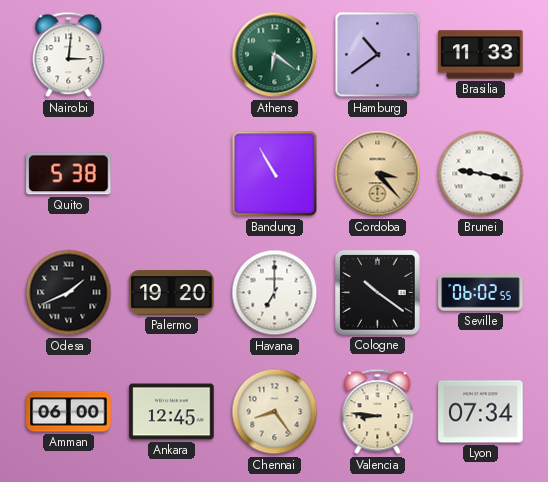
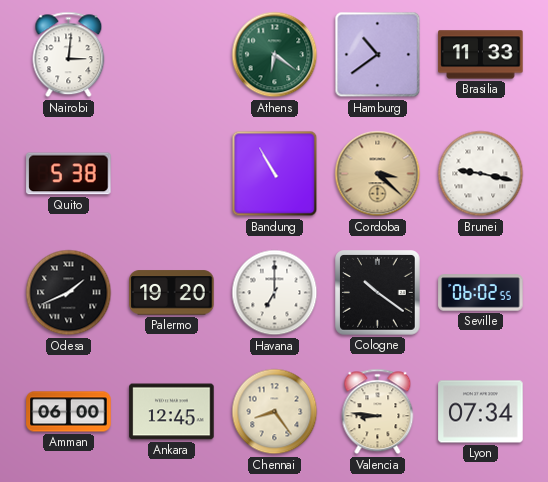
Cordoba: 3:23 -> 3:22
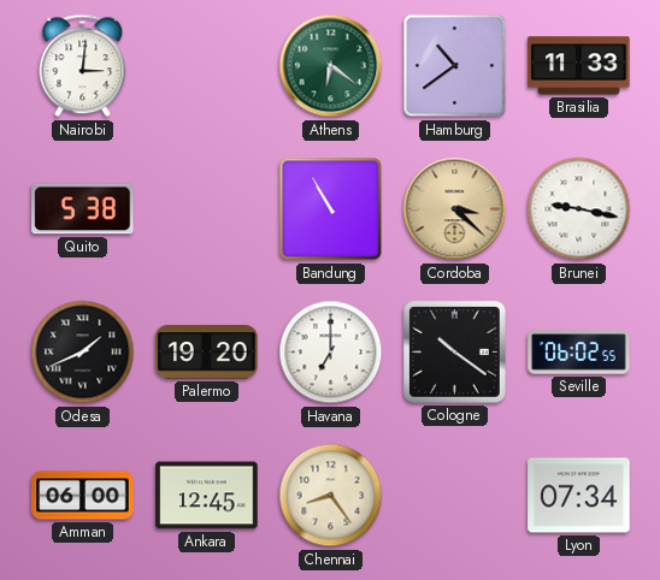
Valencia: 8:46 -> none
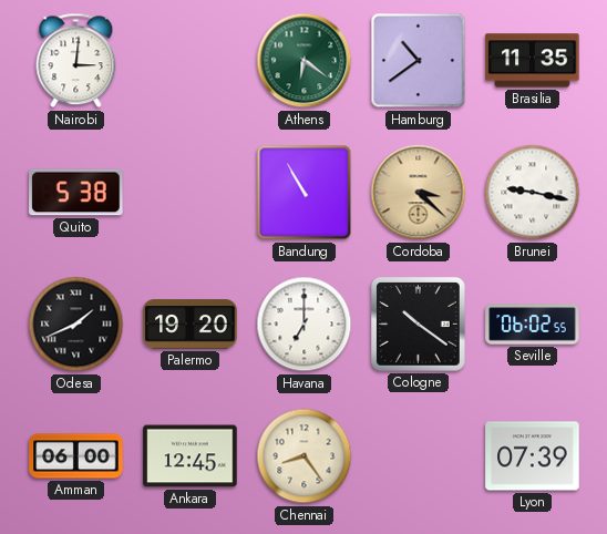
Brasilia: 11:33 -> 11:35
Lyon: 07:34 -> 07:39
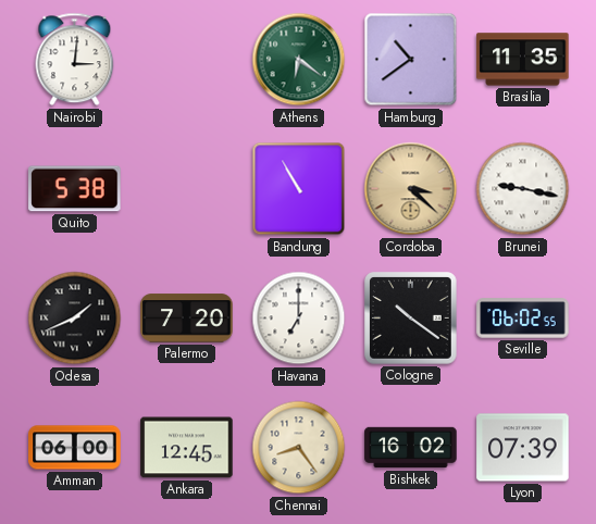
Palermo: 19:20 -> 7:20
Bishkek: none -> 16:02
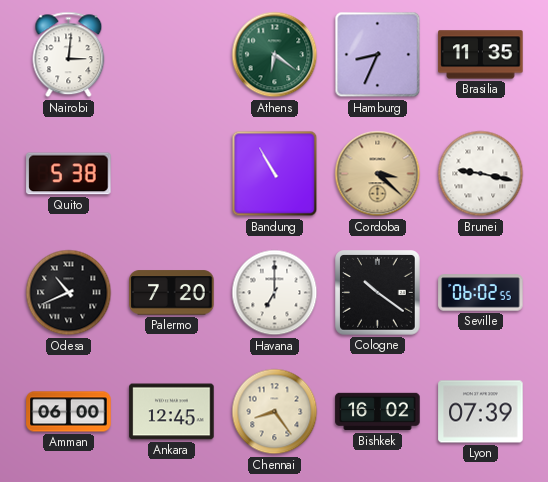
Hamburg: 10:39 -> 8:34
Odesa: 1:41 -> 10:41
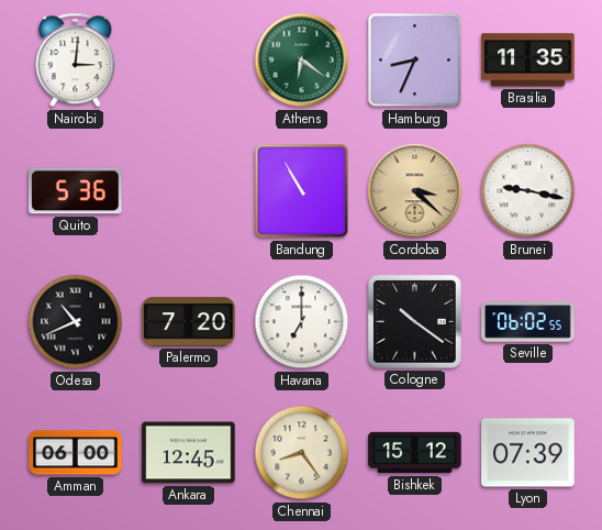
Quito: 5:38 -> 5:36
Bishkek: 16:02 -> 15:12
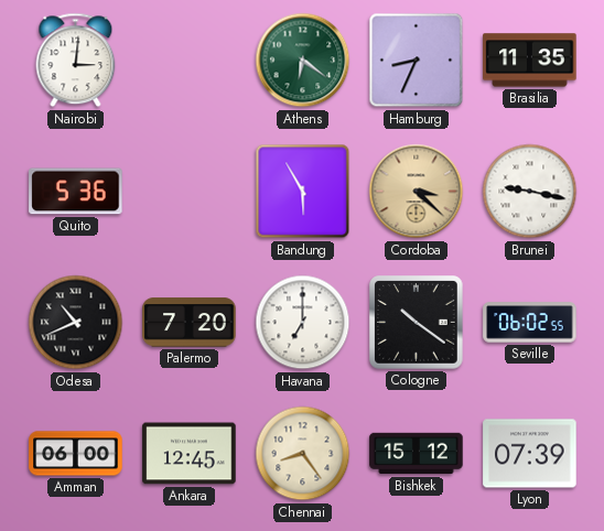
Bandung: 10:55 -> 5:55
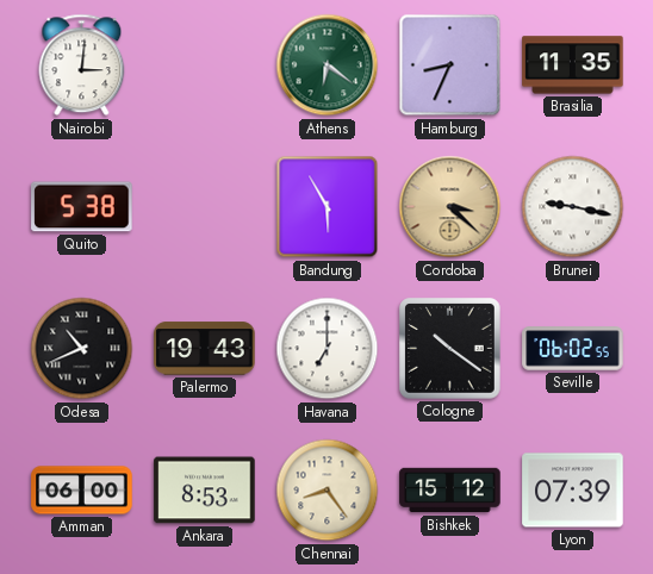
Quito: 5:36 -> 5:38
Palermo: 7:20 -> 19:43
Ankara: 12:45 -> 8:53
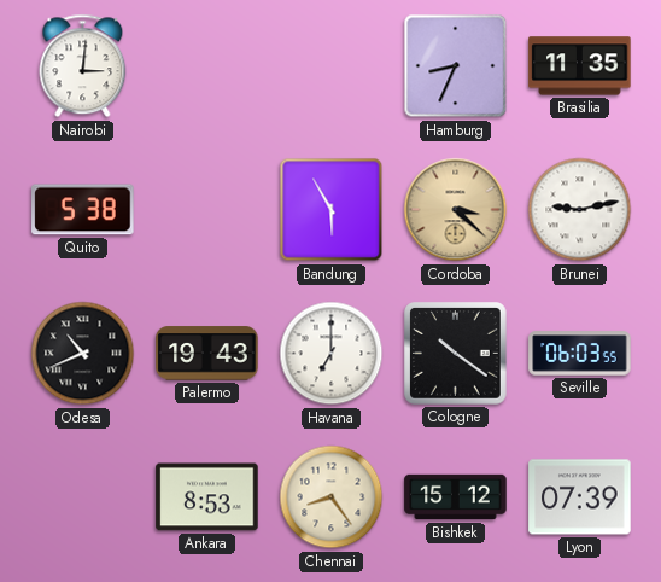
Athens: 6:21 -> none
Brunei: 9:17 -> 9:13
Seville: 06:02 -> 06:03
Amman: 06:00 -> none
